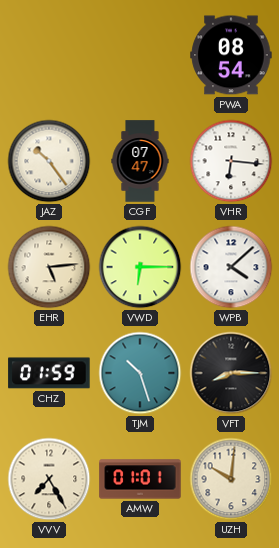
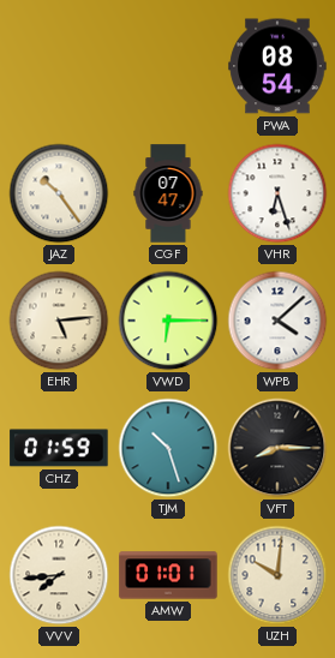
VHR: 6:16 -> 6:27
VVV: 7:25 -> 7:44
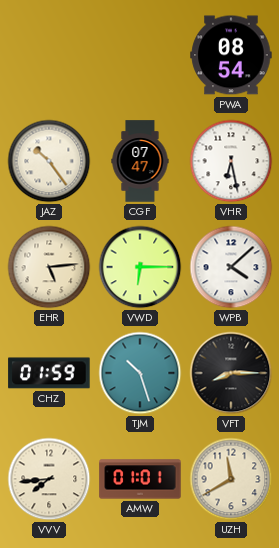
VHR: 6:27 -> 6:28
UZH: 10:01 -> 11:40
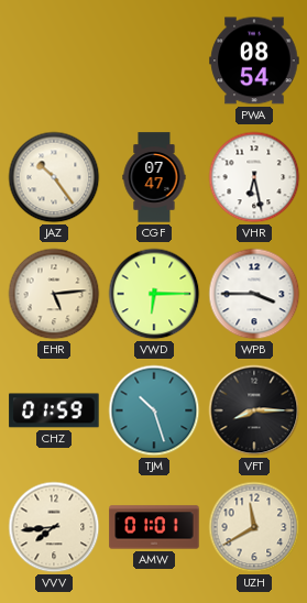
WPB: 4:08 -> 3:45
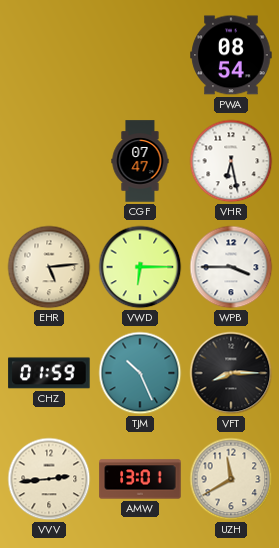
JAZ: 10:24 -> none
TJM: 10:27 -> 10:26
VVV: 7:44 -> 2:44
AMW: 01:01 -> 13:01
